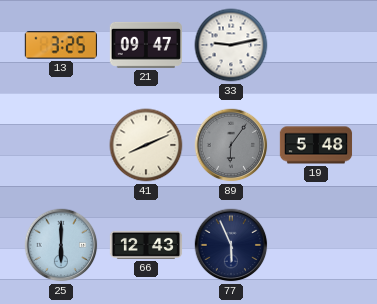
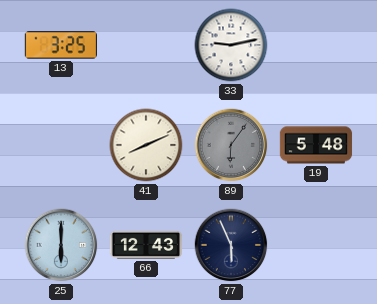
21: 09:47 -> none
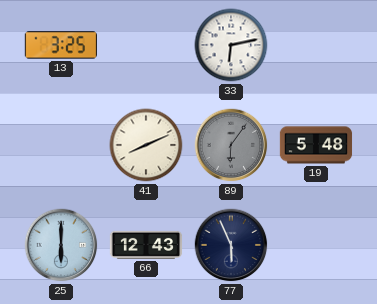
33: 9:13 -> 6:13
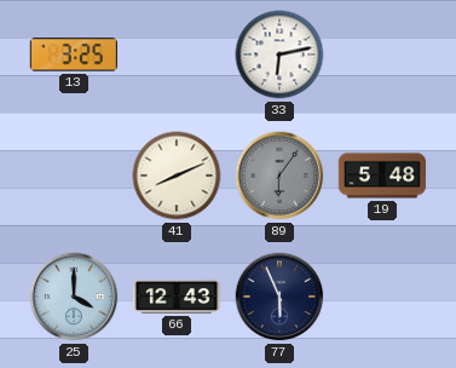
25: 6:00 -> 4:00
